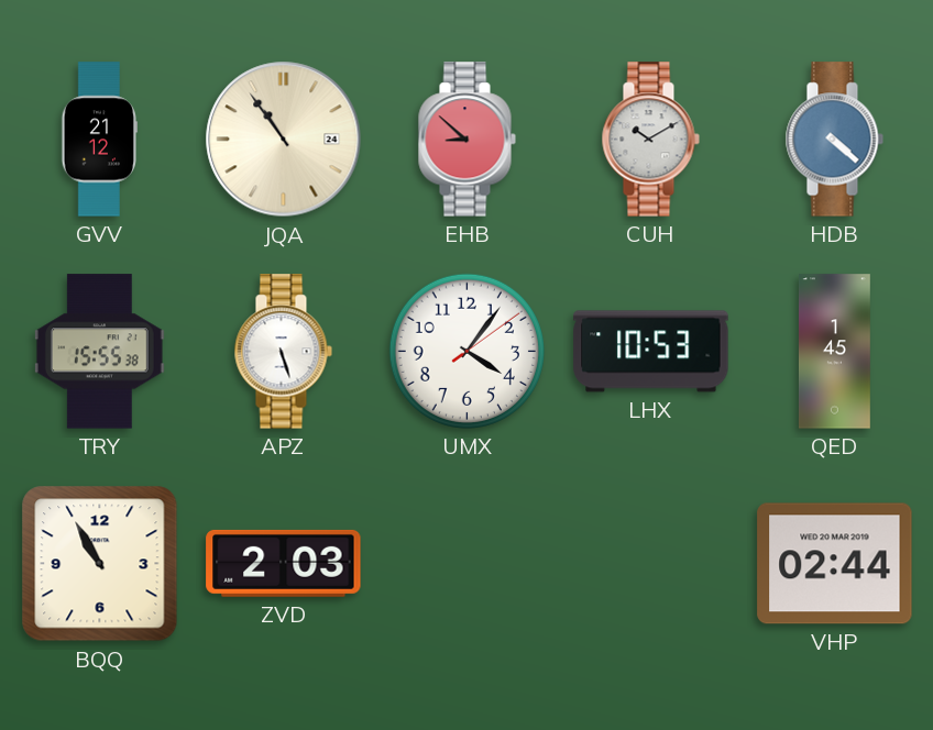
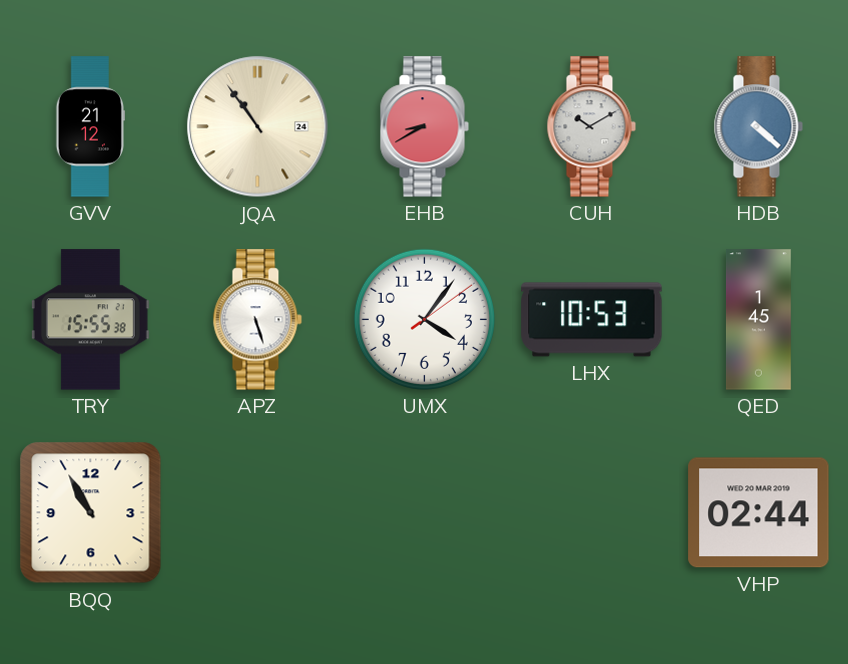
EHB: 8:52 -> 8:40
ZVD: 2:03 -> none
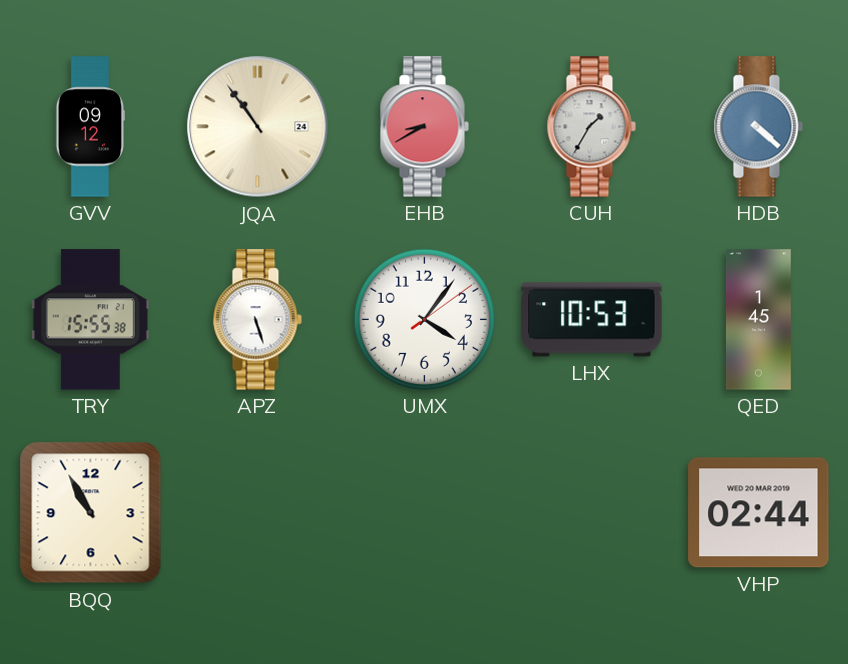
GVV: 21:12 -> 09:12
CUH: 10:10 -> 1:35
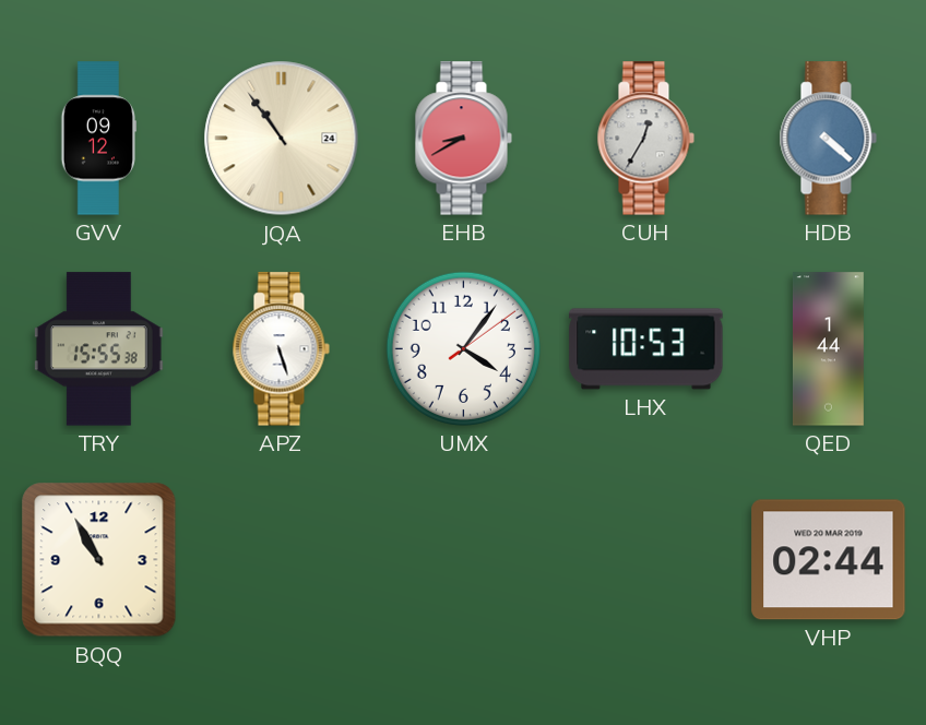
CUH: 1:35 -> 12:35
QED: 1:45 -> 1:44
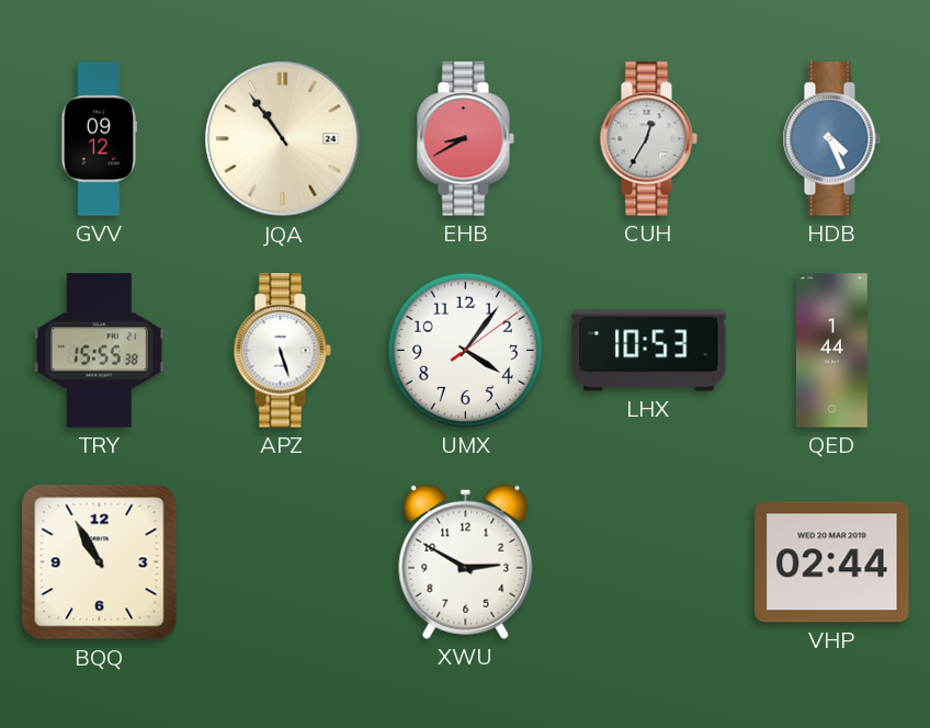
HDB: 4:22 -> 4:26
XWU: none -> 2:50
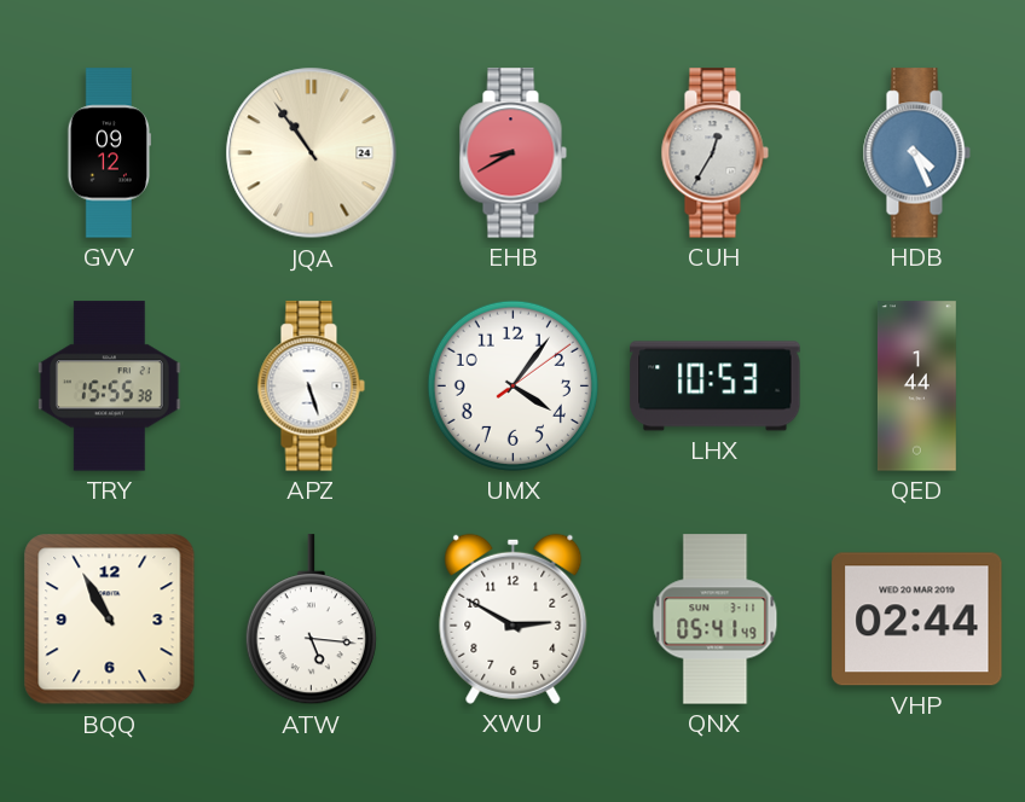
ATW: none -> 5:16
QNX: none -> 05:41
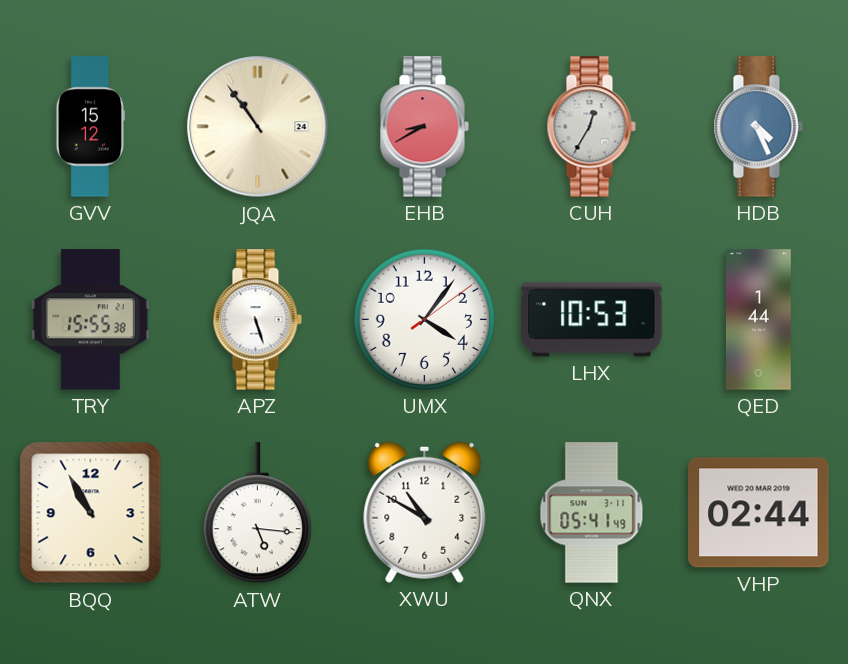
GVV: 09:12 -> 15:12
XWU: 2:50 -> 10:50
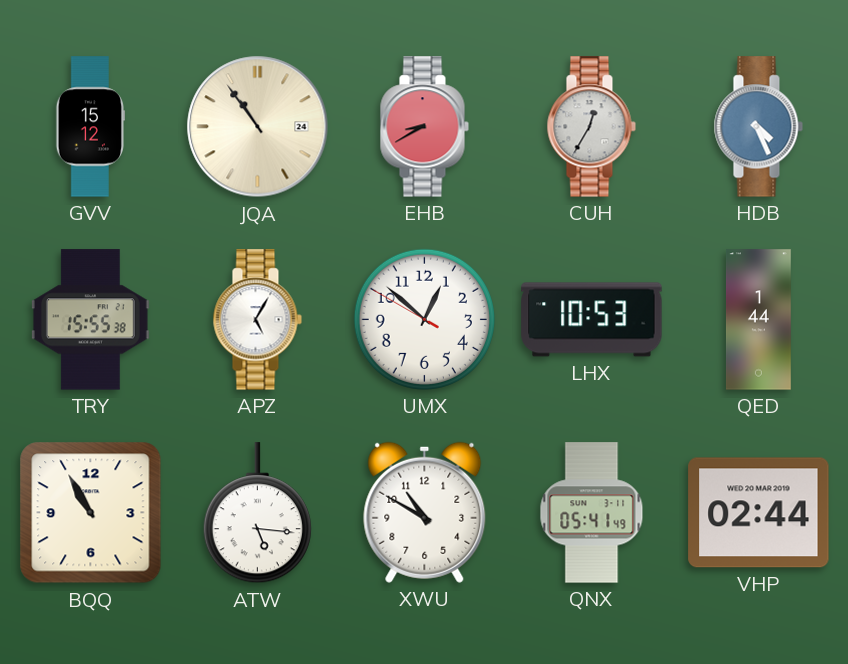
APZ: 5:27 -> 5:05
UMX: 4:06 -> 12:51
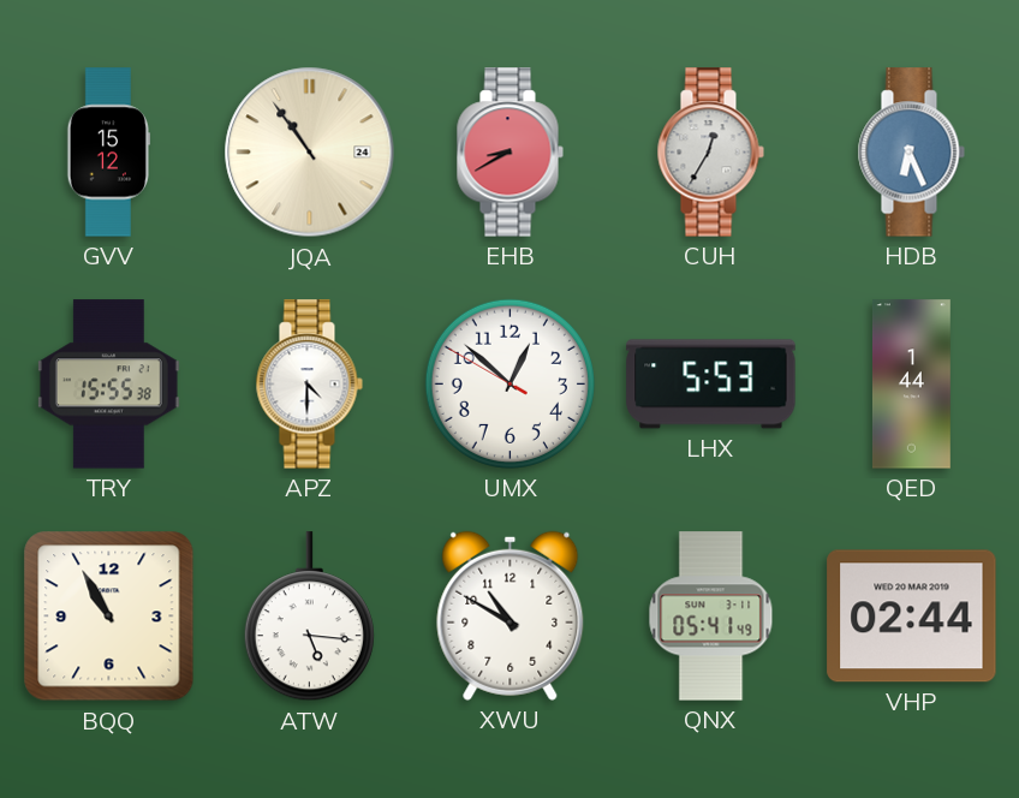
HDB: 4:26 -> 6:26
APZ: 5:05 -> 4:30
LHX: 10:53 -> 5:53
